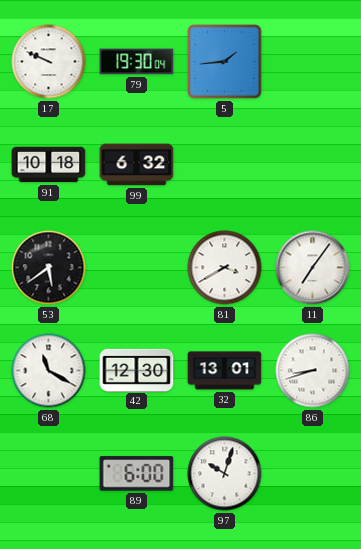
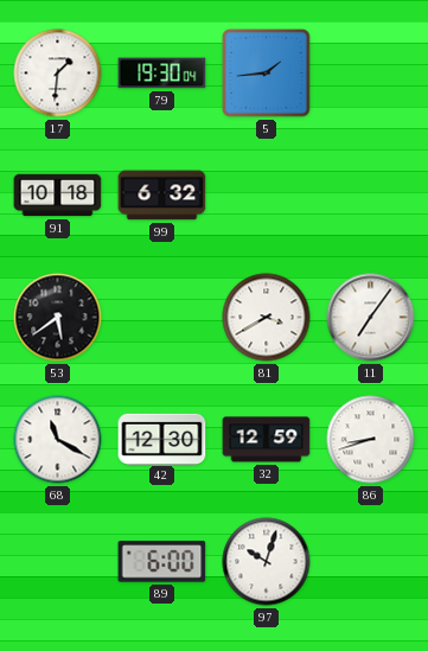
17: 9:49 -> 1:31
32: 13:01 -> 12:59
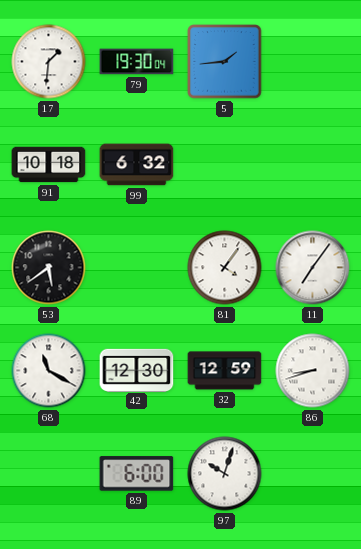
81: 3:40 -> 4:06
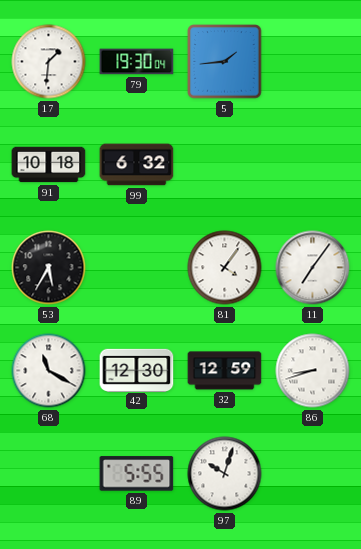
53: 5:39 -> 5:35
89: 6:00 -> 5:55
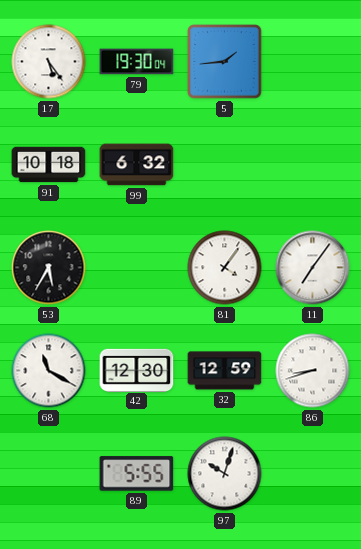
17: 1:31 -> 5:24
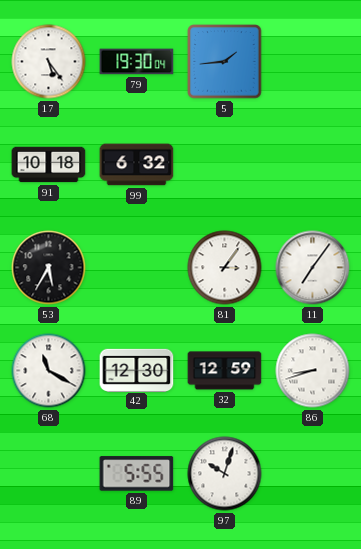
81: 4:06 -> 3:06
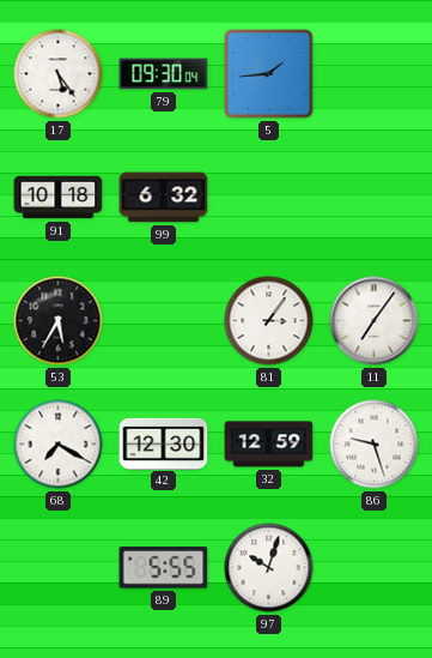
79: 19:30 -> 09:30
68: 11:20 -> 7:20
86: 8:42 -> 9:27
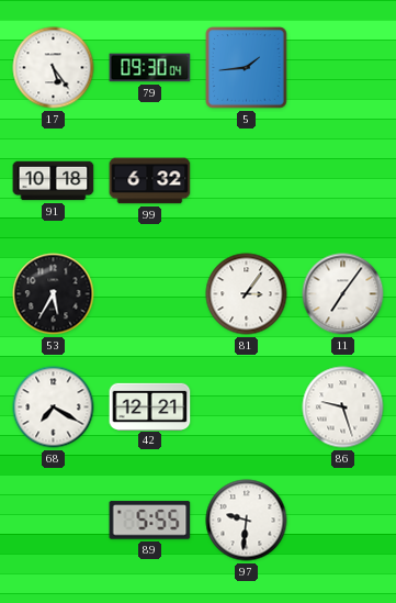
42: 12:30 -> 12:21
32: 12:59 -> none
97: 10:03 -> 9:31
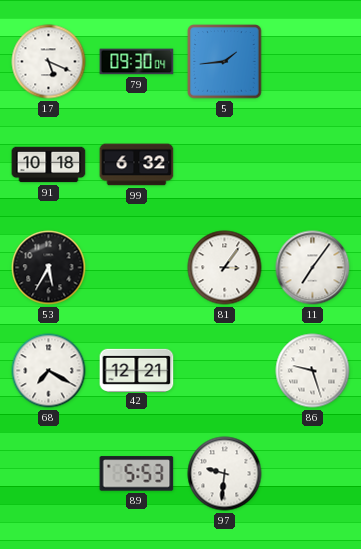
17: 5:24 -> 5:19
89: 5:55 -> 5:53
